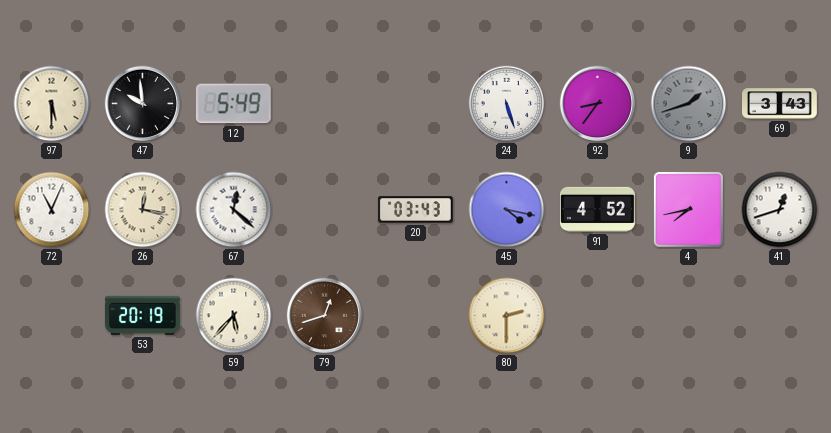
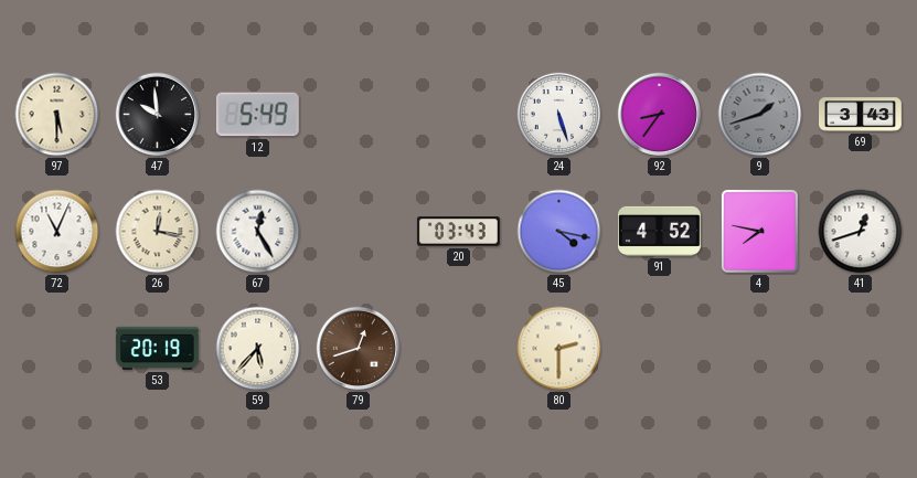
67: 12:22 -> 12:25
4: 7:43 -> 7:47
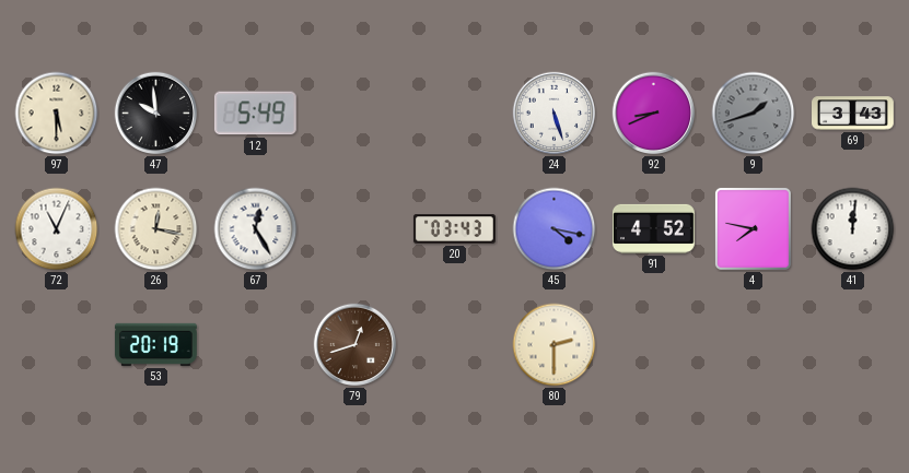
92: 8:36 -> 8:41
41: 12:42 -> 12:01
59: 5:37 -> none
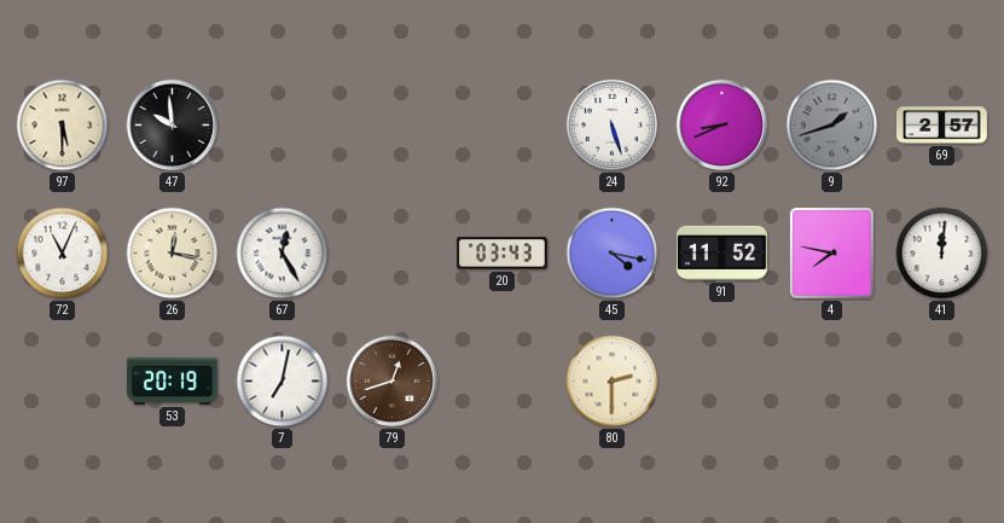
12: 5:49 -> none
69: 3:43 -> 2:57
91: 4:52 -> 11:52
7: none -> 7:02
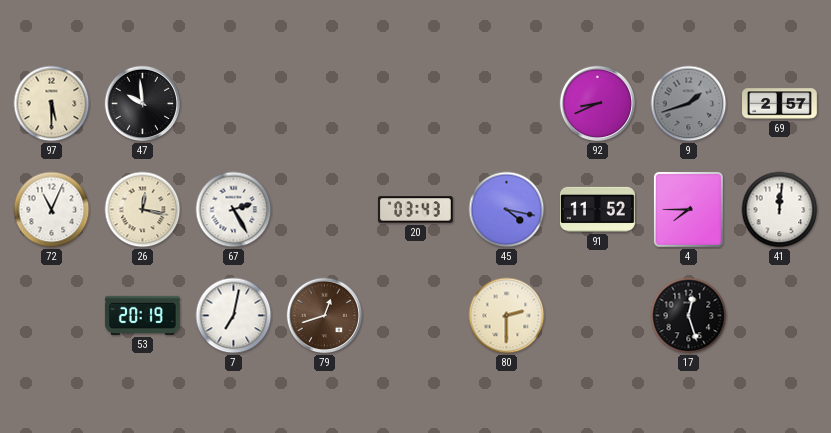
24: 5:27 -> none
67: 12:25 -> 2:25
4: 7:47 -> 7:45
17: none -> 12:27
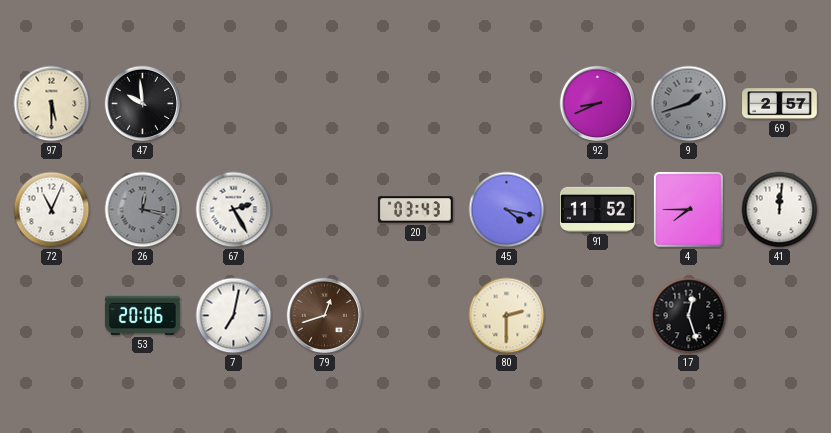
26 dial: cream -> grey
53: 20:19 -> 20:06
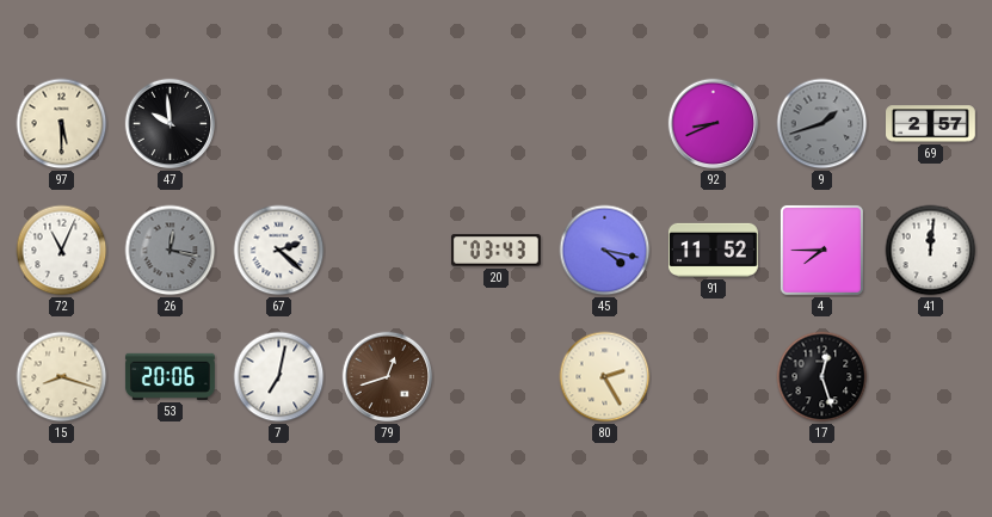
67: 2:25 -> 2:22
15: none -> 8:18
80: 2:30 -> 2:25
